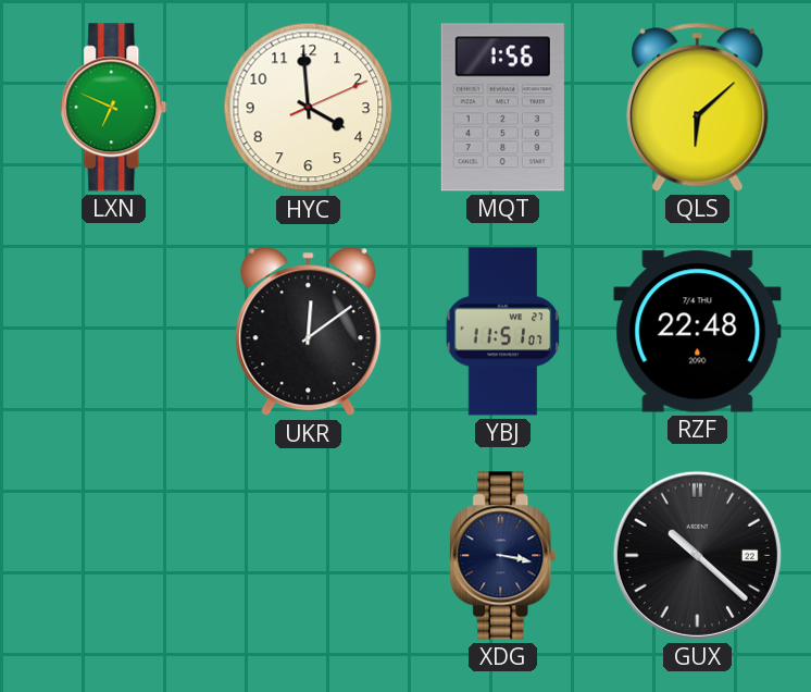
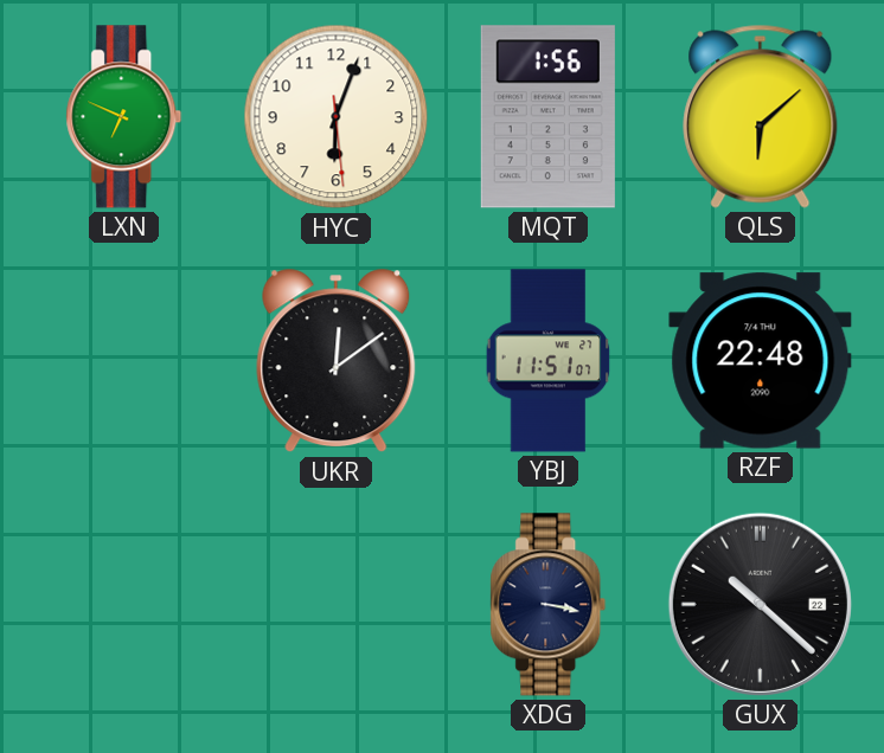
HYC: 3:59 -> 6:03
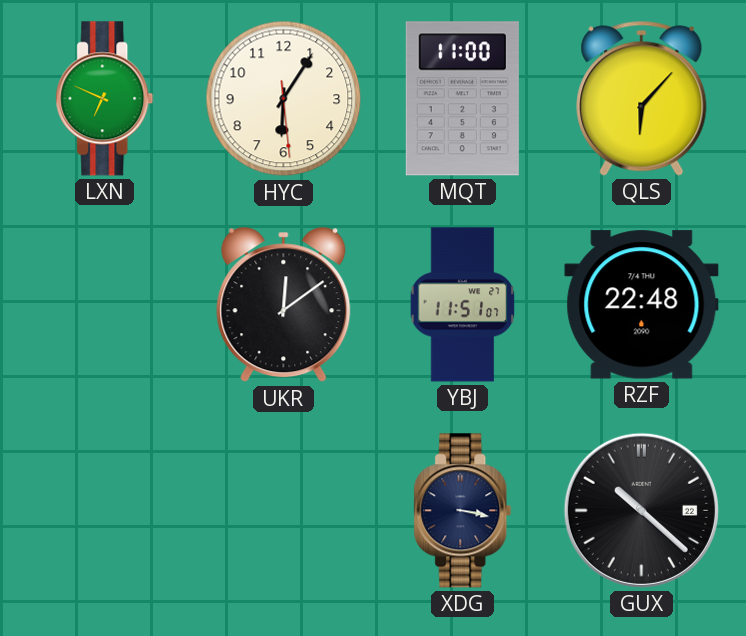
HYC: 6:03 -> 6:05
MQT: 1:56 -> 11:00
QLS: 6:08 -> 6:07
